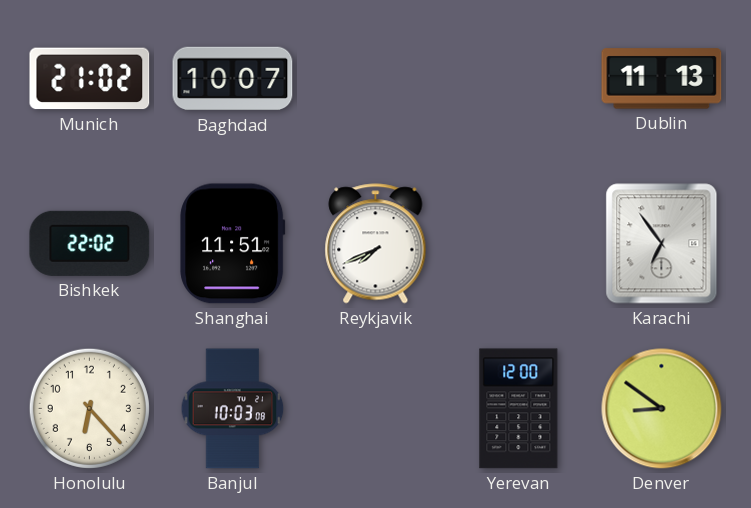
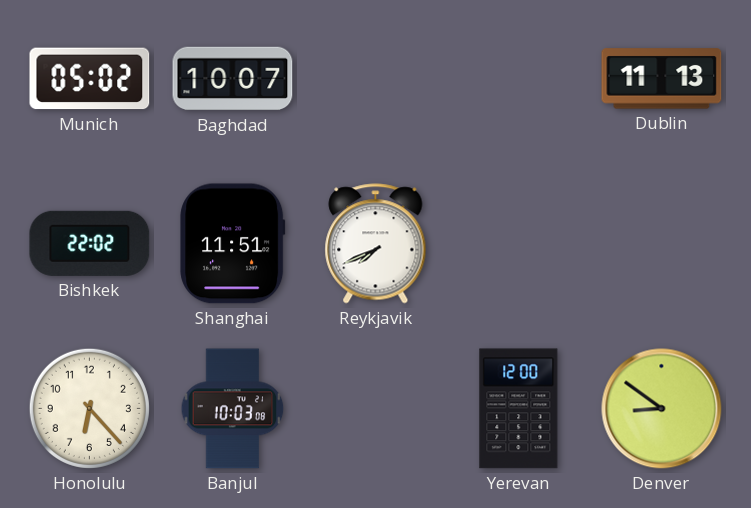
Munich: 21:02 -> 05:02
Karachi: 6:54 -> none
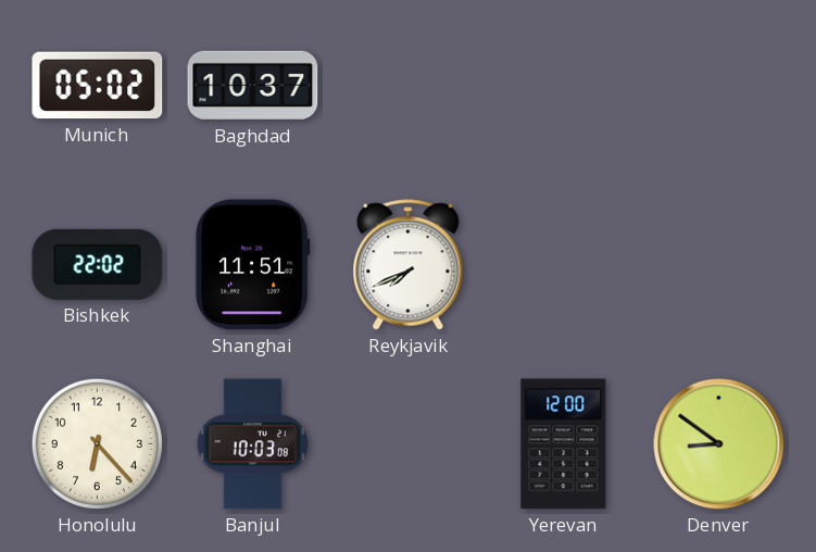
Baghdad: 10:07 -> 10:37
Dublin: 11:13 -> none
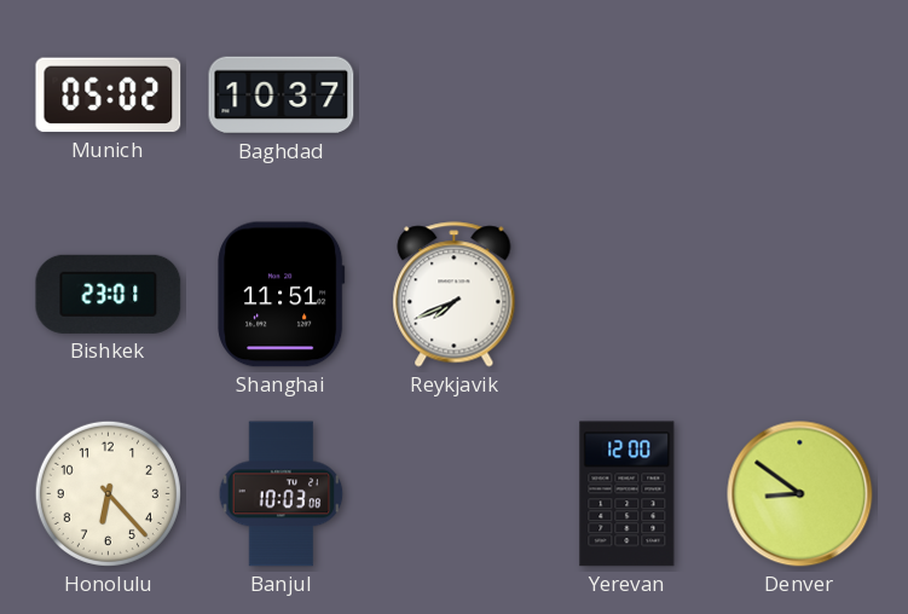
Bishkek: 22:02 -> 23:01
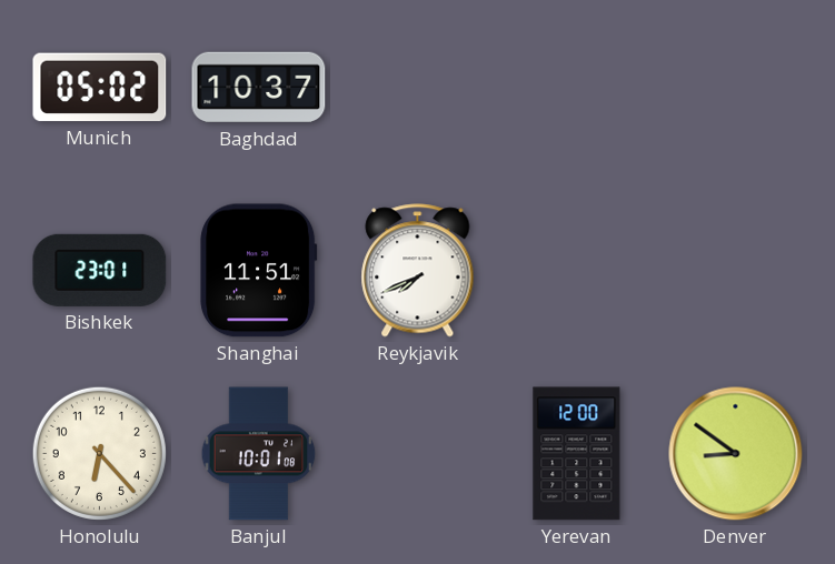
Banjul: 10:03 -> 10:01
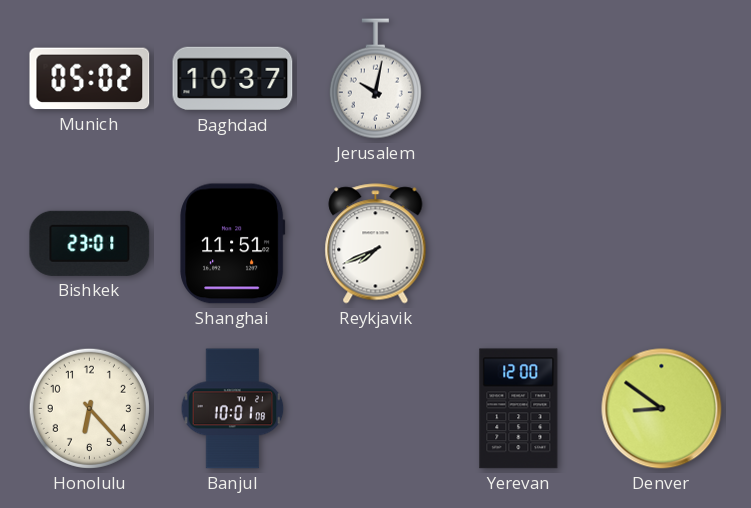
Jerusalem: none -> 10:02
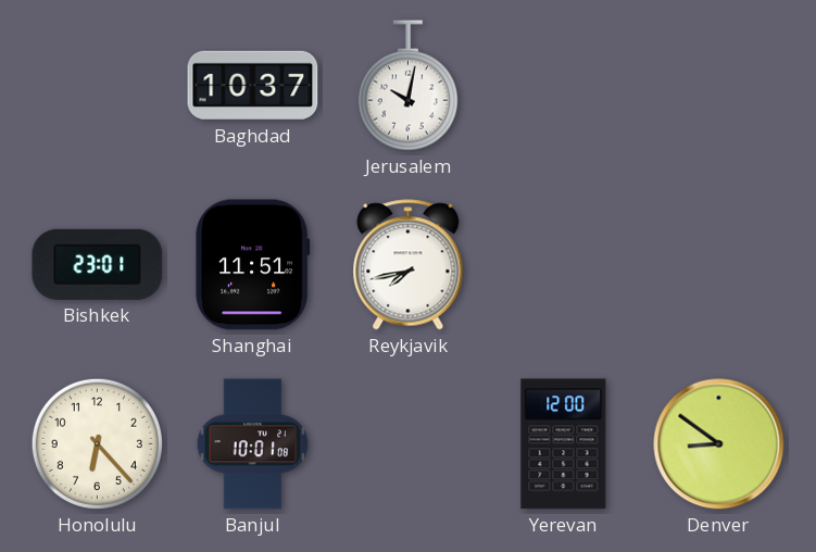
Munich: 05:02 -> none
Reykjavik: 7:41 -> 7:43
